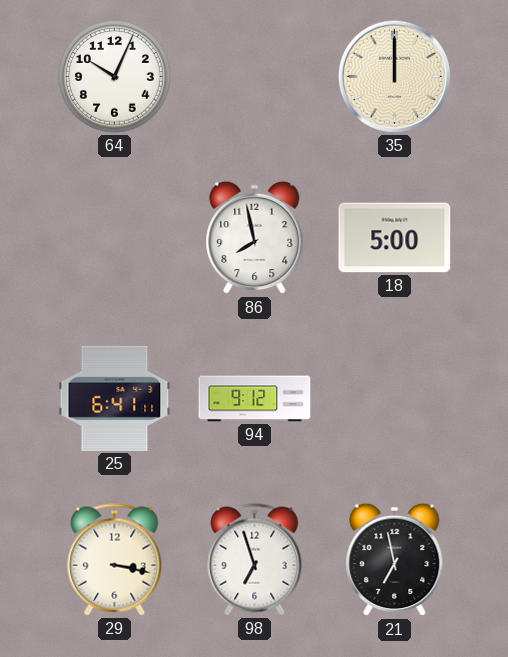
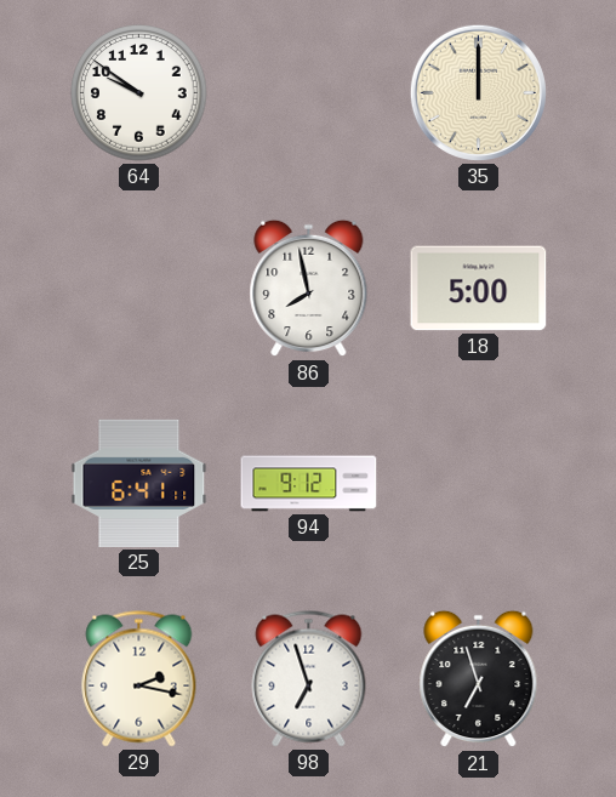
64: 10:04 -> 9:51
29: 3:17 -> 2:17
21: 6:58 -> 6:57
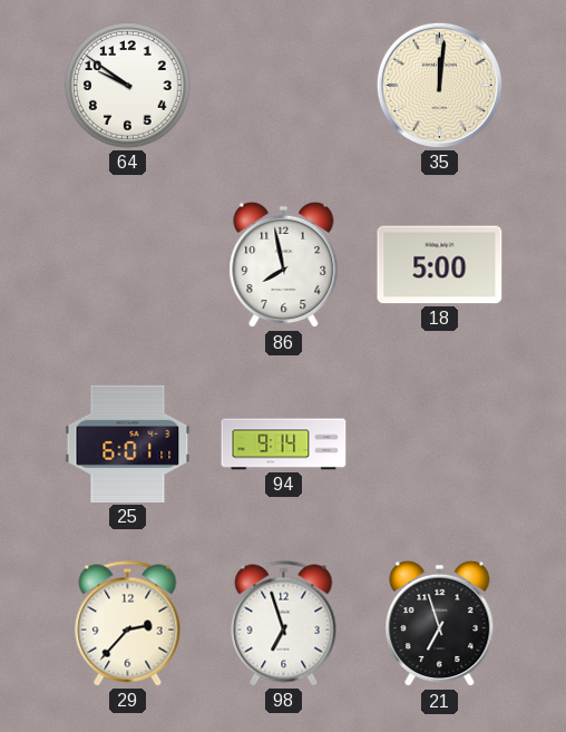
35: 12:00 -> 12:01
25: 6:41 -> 6:01
94: 9:12 -> 9:14
29: 2:17 -> 2:37
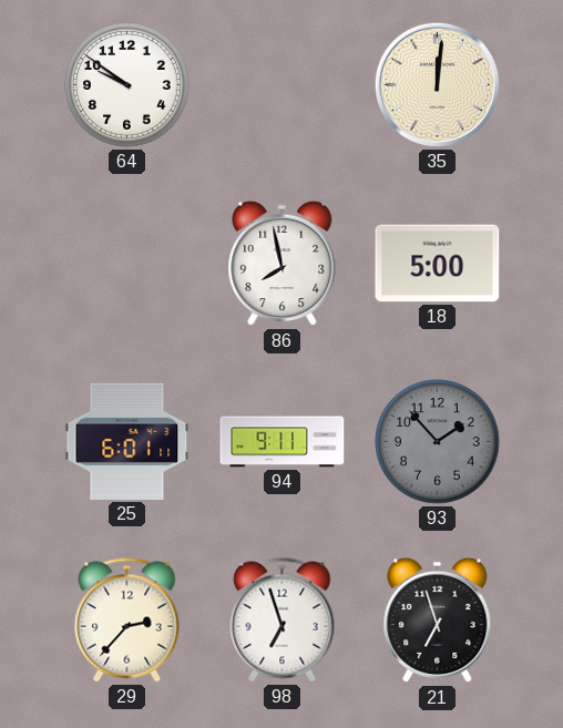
94: 9:14 -> 9:11
93: none -> 1:53
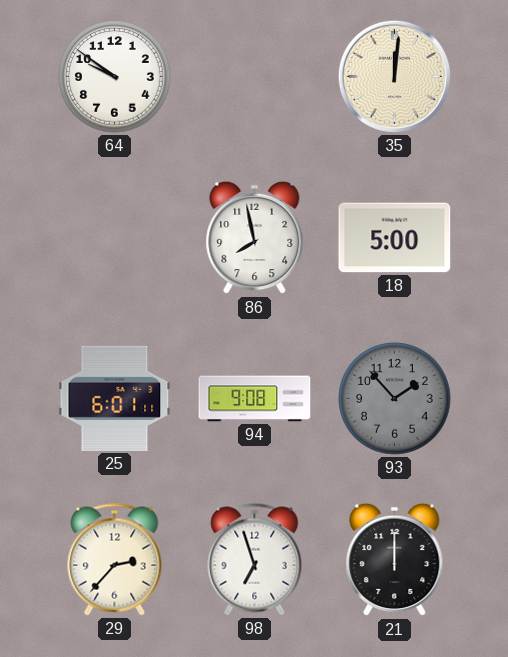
94: 9:11 -> 9:08
21: 6:57 -> 12:00
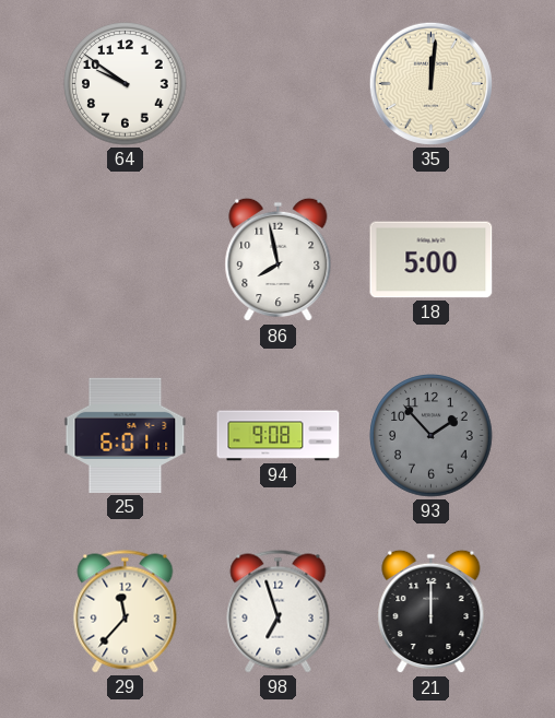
29: 2:37 -> 11:37
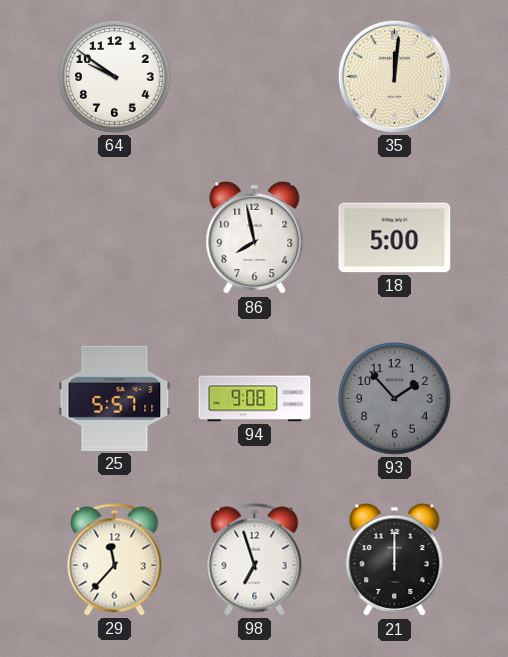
25: 6:01 -> 5:57
